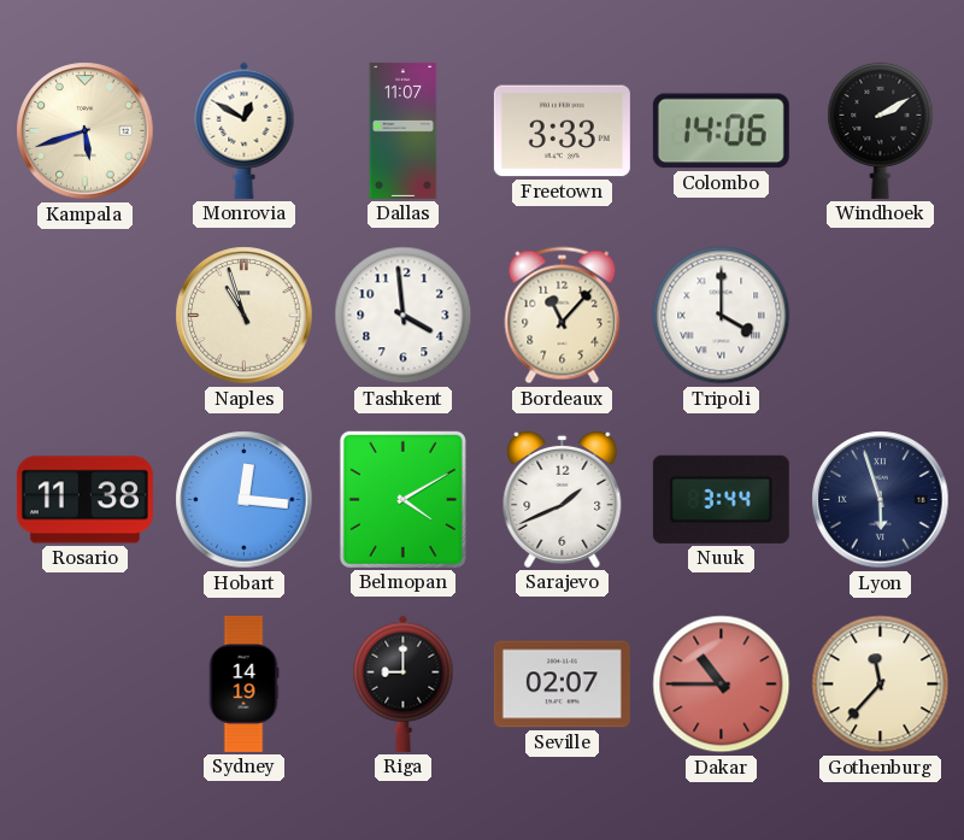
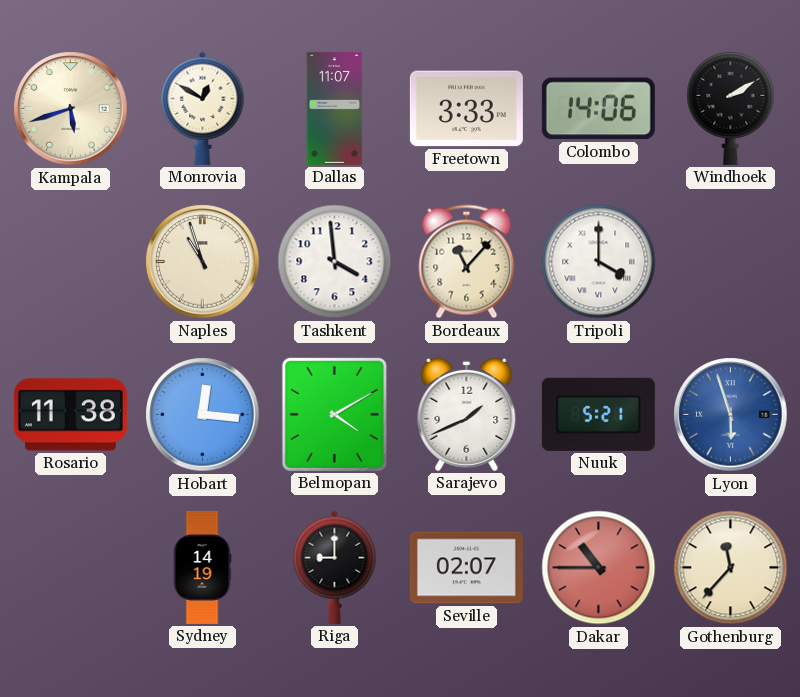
Nuuk: 3:44 -> 5:21
Lyon dial: navy -> blue
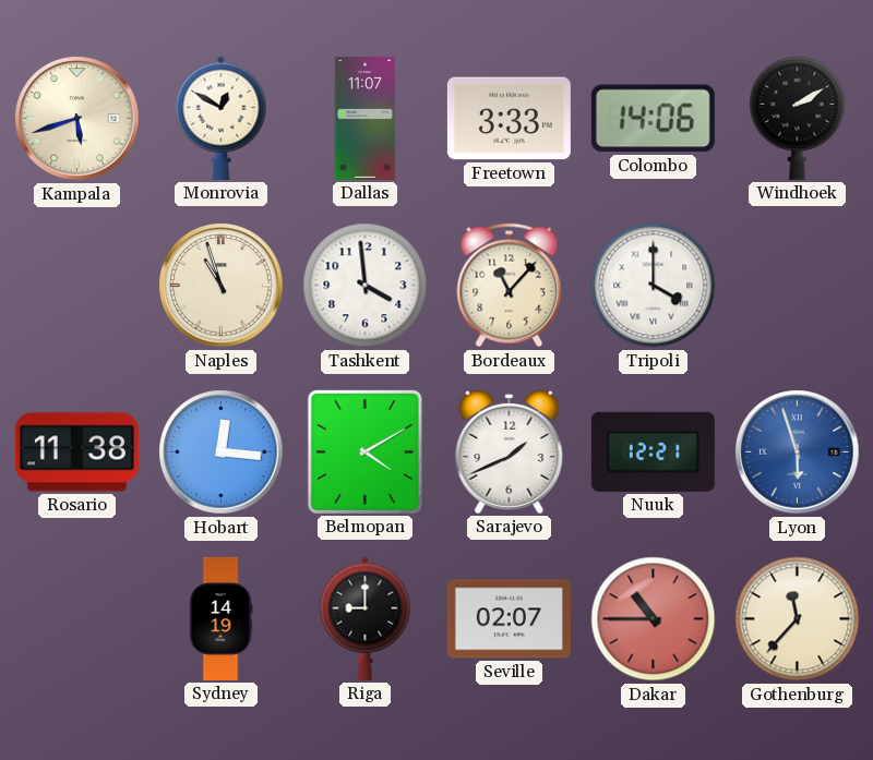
Nuuk: 5:21 -> 12:21
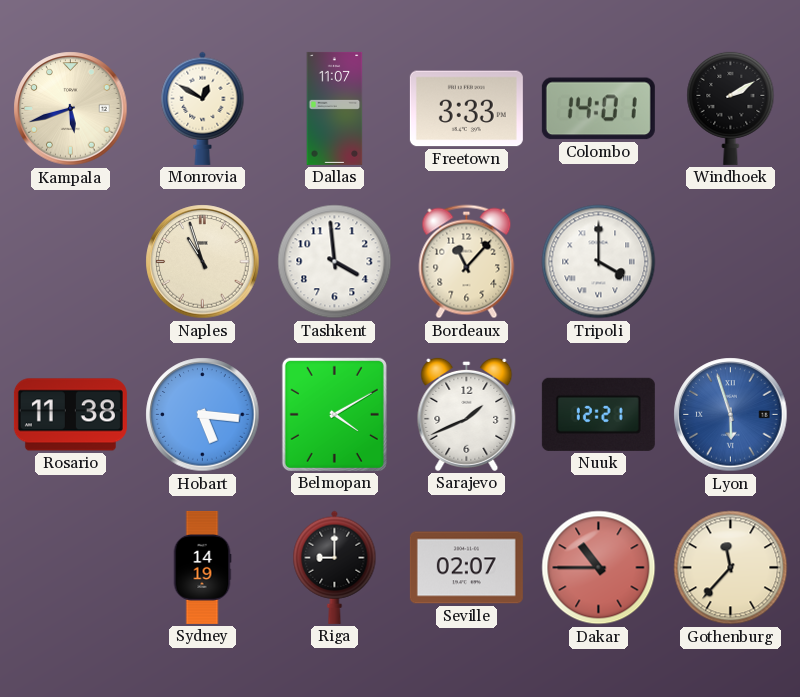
Colombo: 14:06 -> 14:01
Hobart: 12:16 -> 5:16
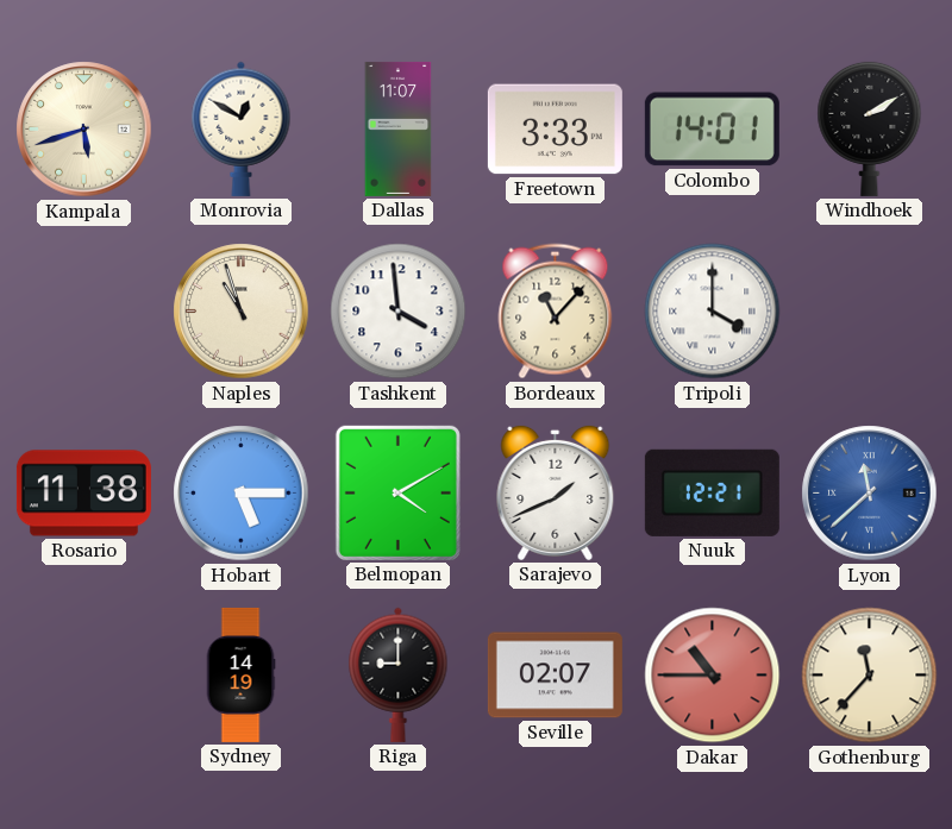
Hobart: 5:16 -> 5:15
Lyon: 5:57 -> 11:38
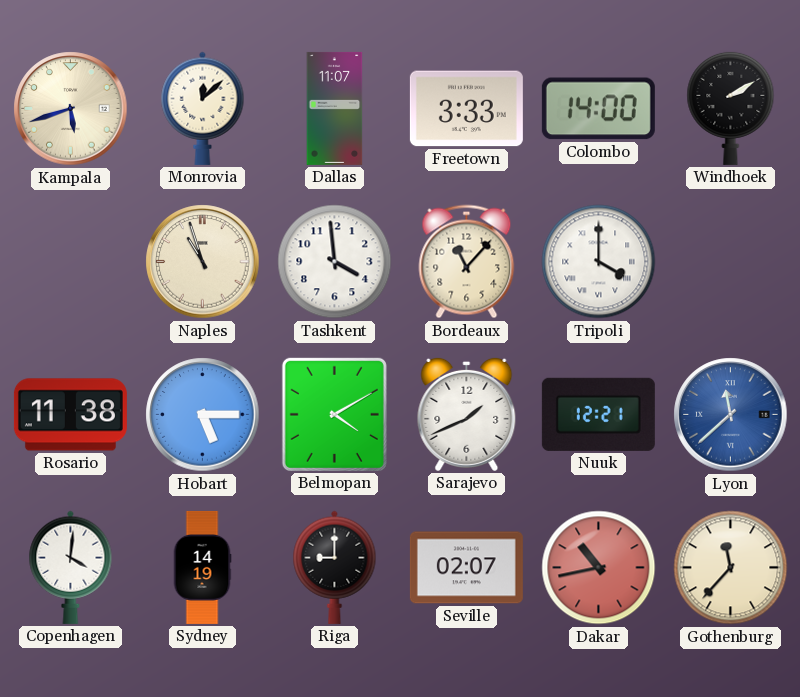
Monrovia: 12:50 -> 12:08
Colombo: 14:01 -> 14:00
Copenhagen: none -> 4:01
Dakar: 10:45 -> 10:43
